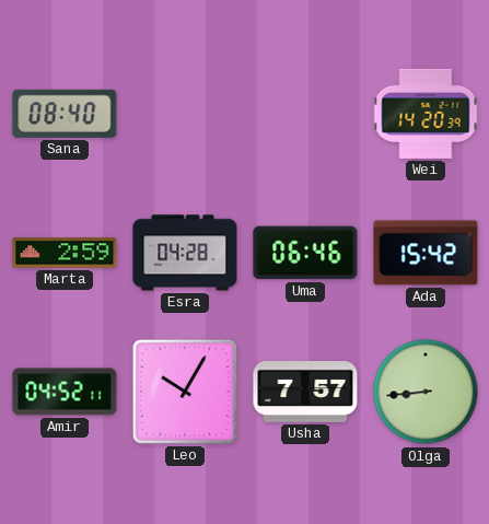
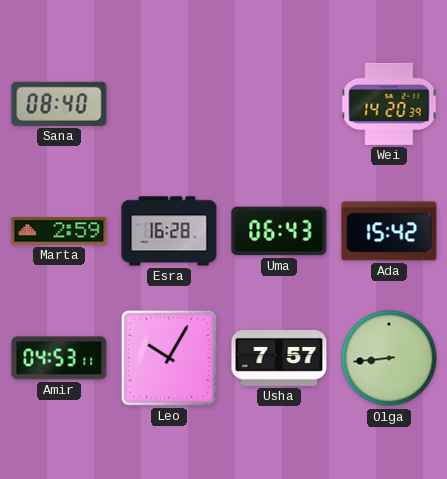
Esra: 04:28 -> 16:28
Uma: 06:46 -> 06:43
Amir: 04:52 -> 04:53
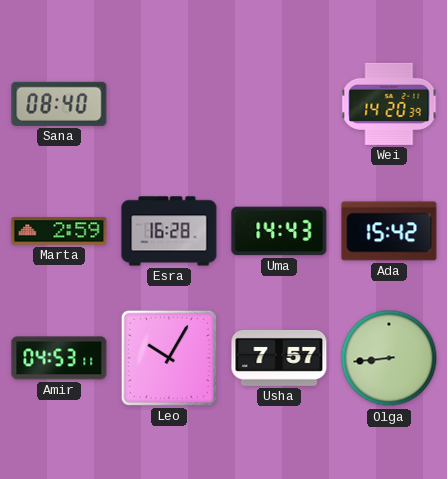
Uma: 06:43 -> 14:43
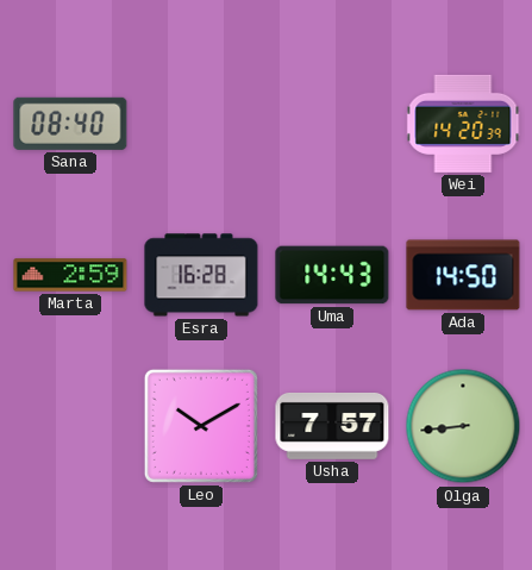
Ada: 15:42 -> 14:50
Amir: 04:53 -> none
Leo: 10:05 -> 10:10
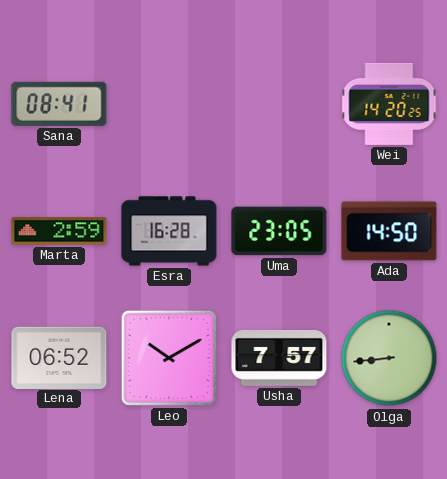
Sana: 08:40 -> 08:41
Wei: 14:20:39 -> 14:20:25
Uma: 14:43 -> 23:05
Lena: none -> 06:52
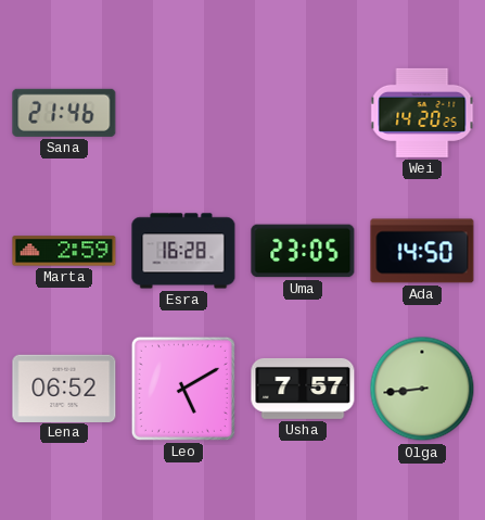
Sana: 08:41 -> 21:46
Leo: 10:10 -> 5:10
